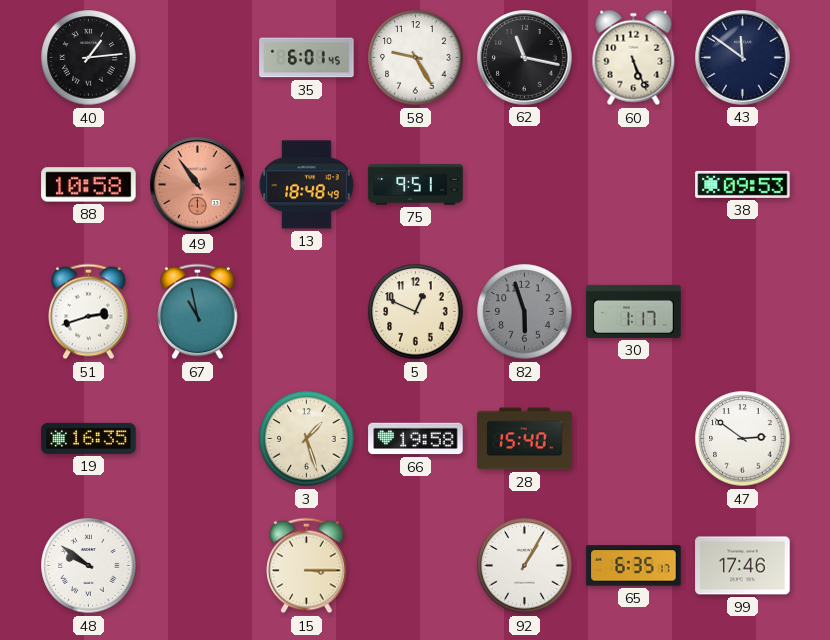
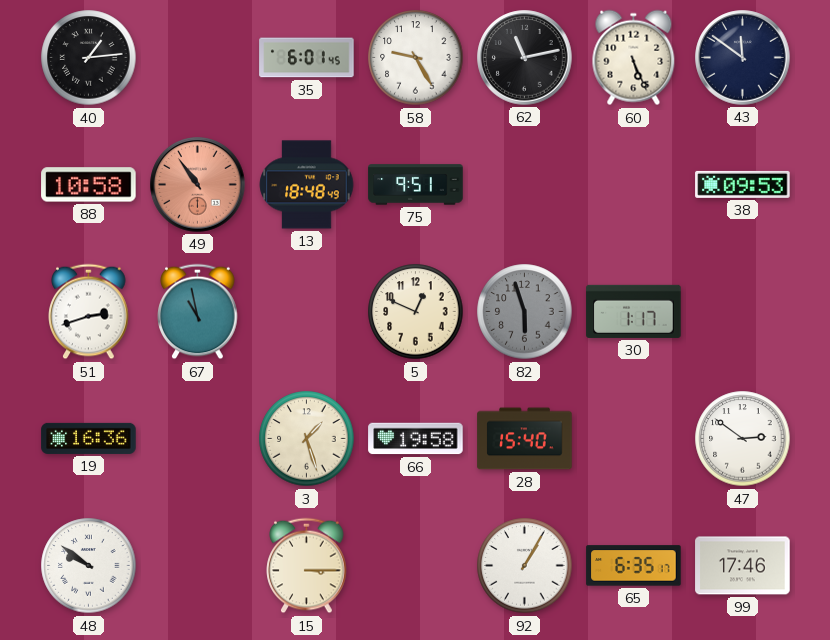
62: 11:17 -> 11:13
19: 16:35 -> 16:36
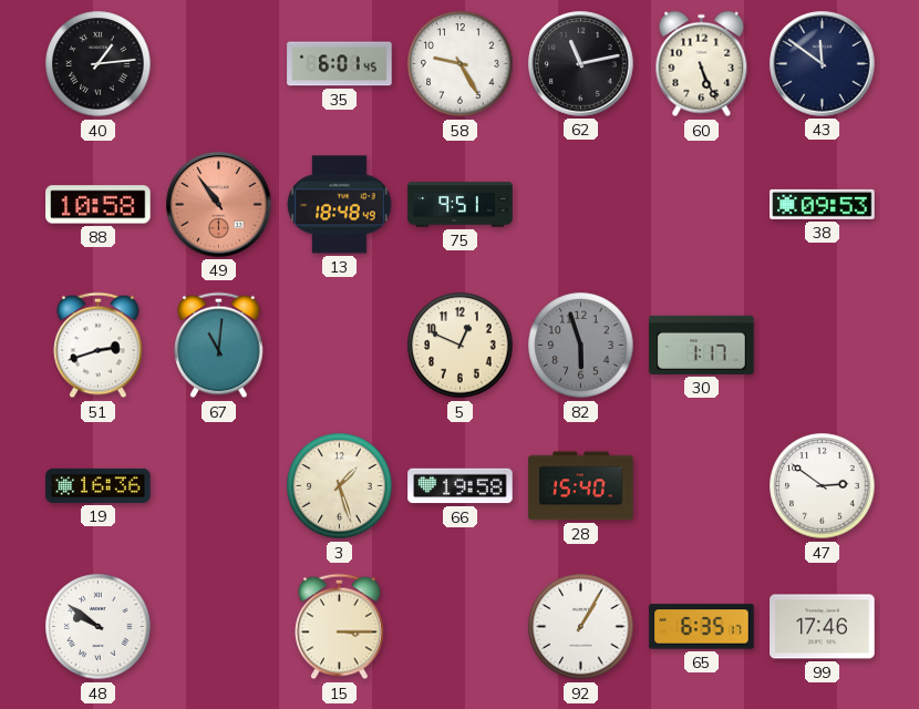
67: 10:58 -> 11:01
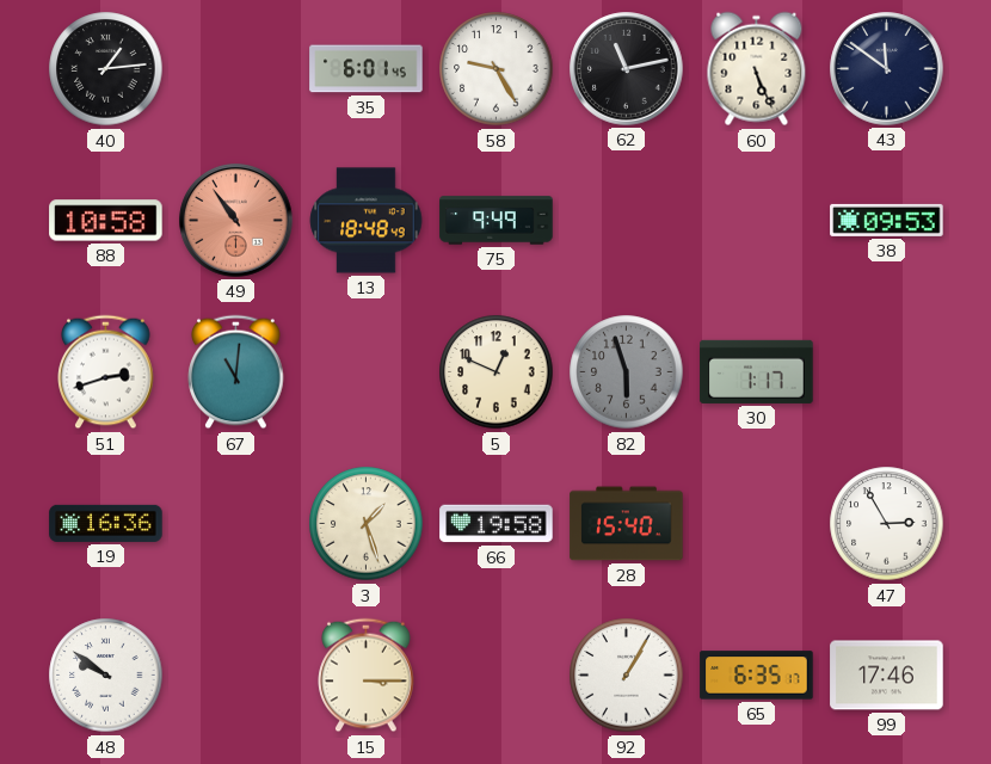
75: 9:51 -> 9:49
47: 2:51 -> 2:55
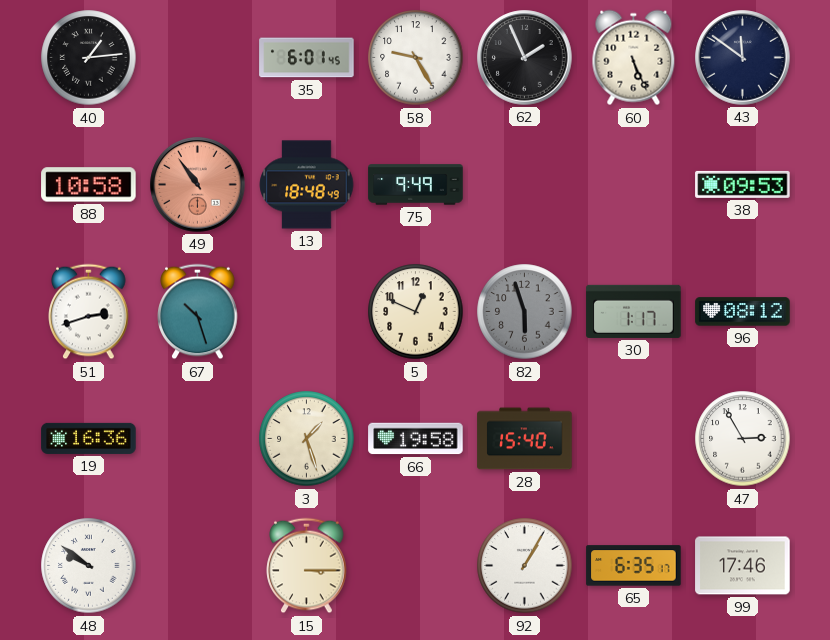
62: 11:13 -> 1:56
67: 11:01 -> 10:27
96: none -> 08:12
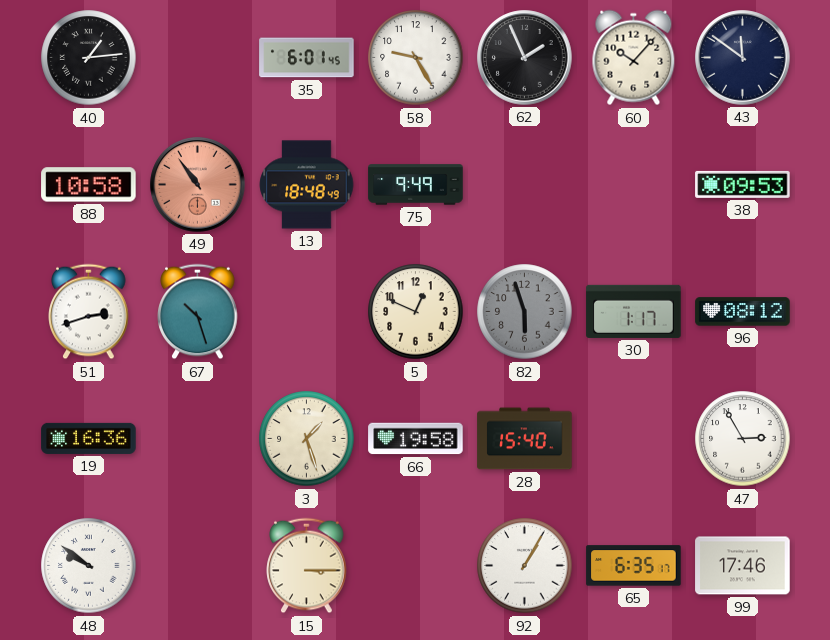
60: 5:26 -> 10:07
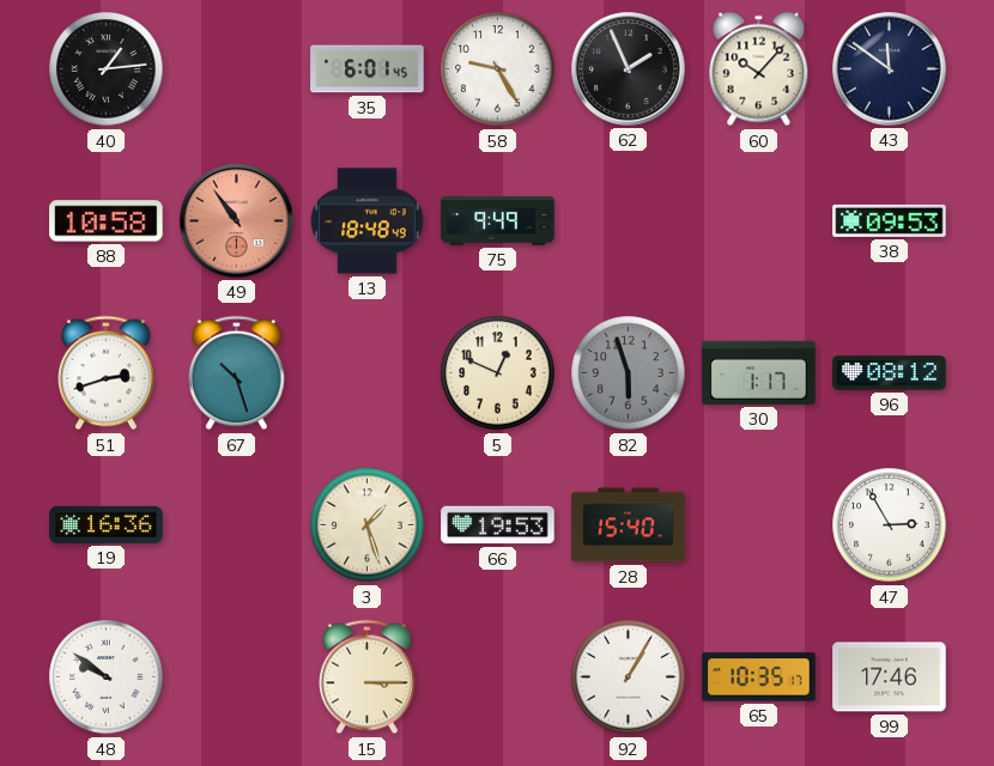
66: 19:58 -> 19:53
65: 6:35 -> 10:35
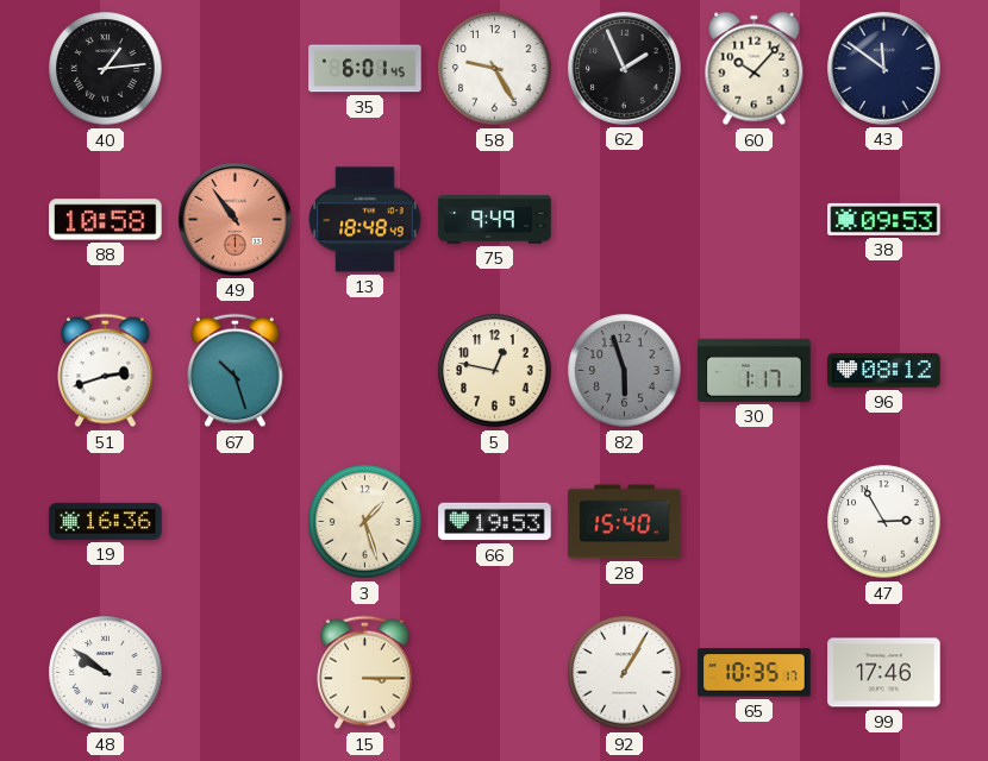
5: 12:49 -> 12:47
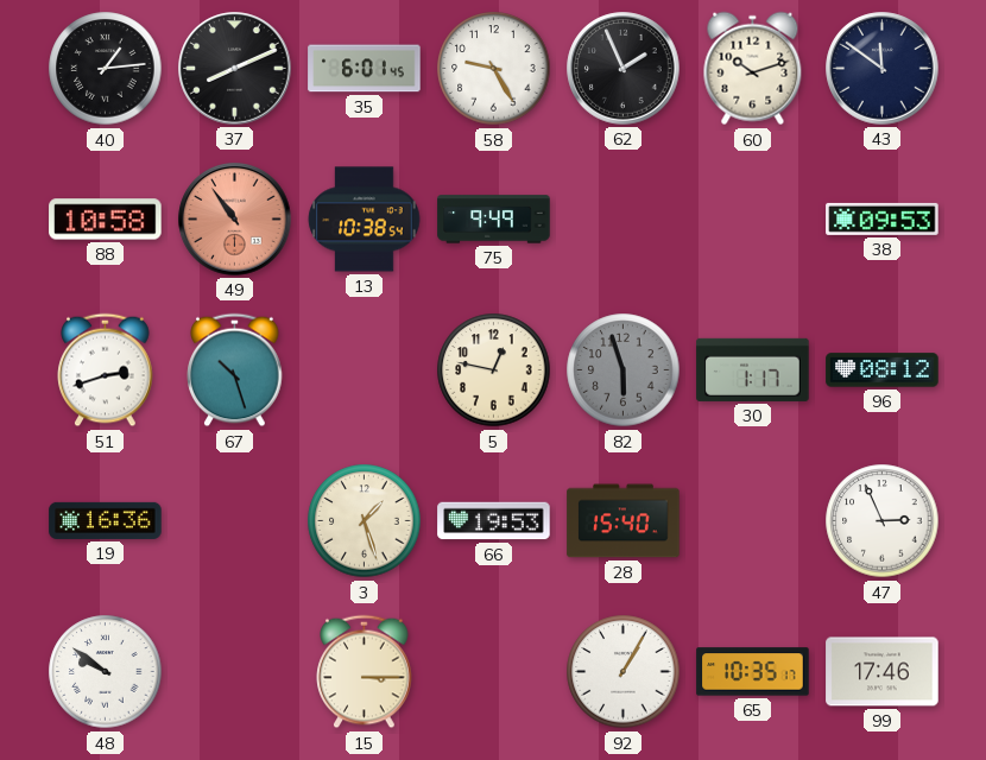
37: none -> 8:11
60: 10:07 -> 10:12
13: 18:48 -> 10:38
47: 2:55 -> 2:56
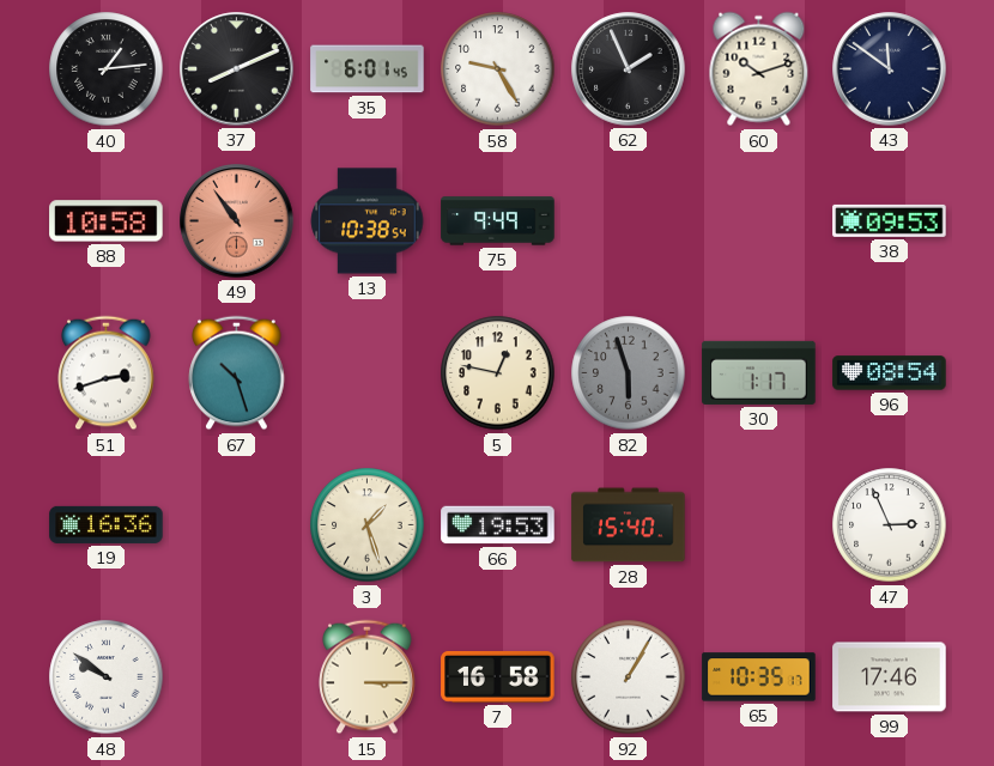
96: 08:12 -> 08:54
7: none -> 16:58
